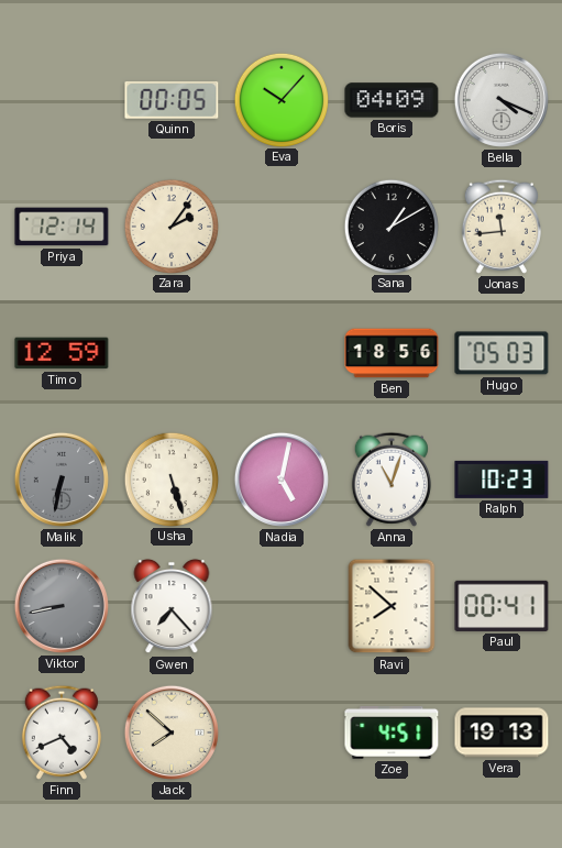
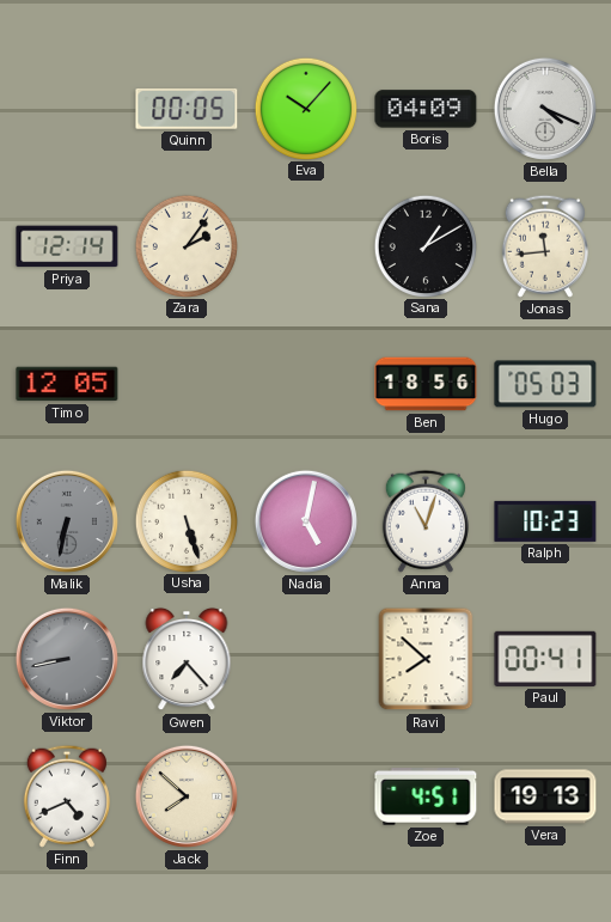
Timo: 12:59 -> 12:05
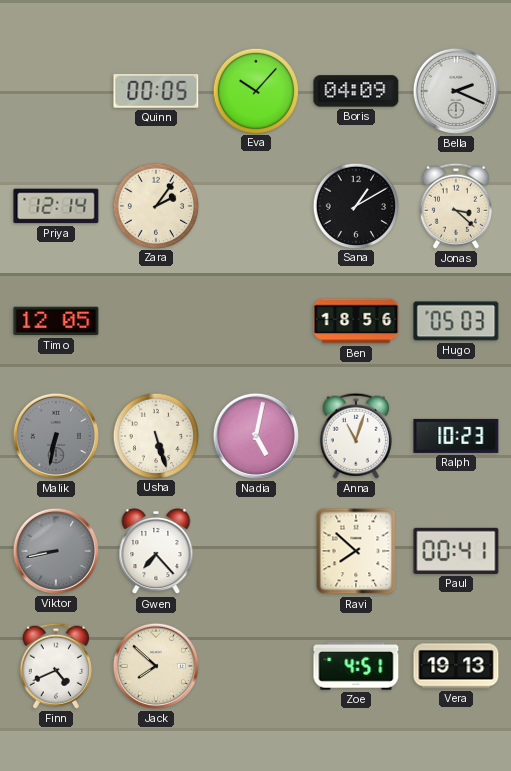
Bella: 4:19 -> 2:19
Jonas: 11:44 -> 3:22
